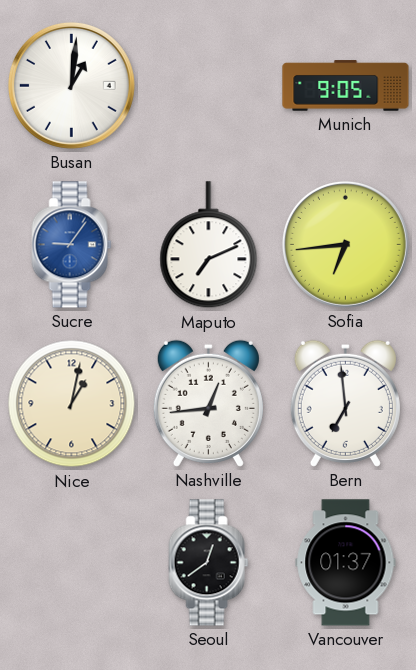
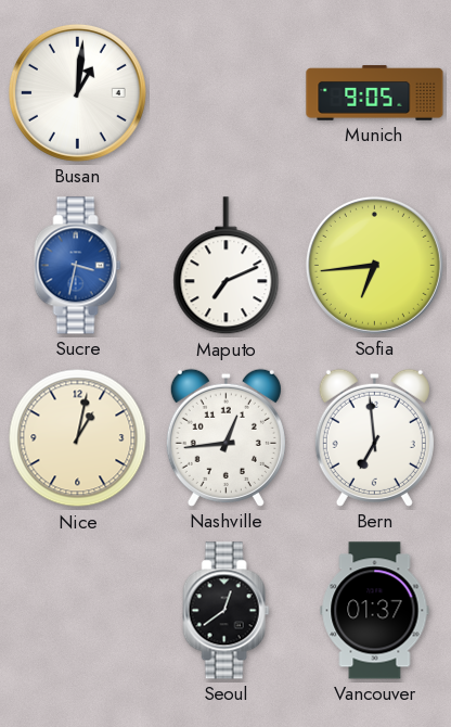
Sucre: 9:06 -> 3:32
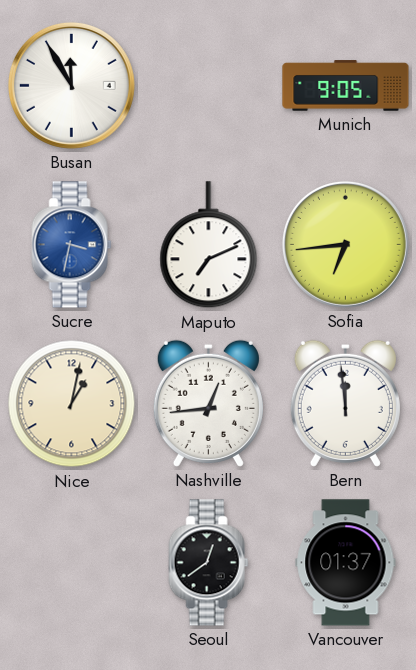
Busan: 1:01 -> 11:55
Bern: 6:59 -> 11:59
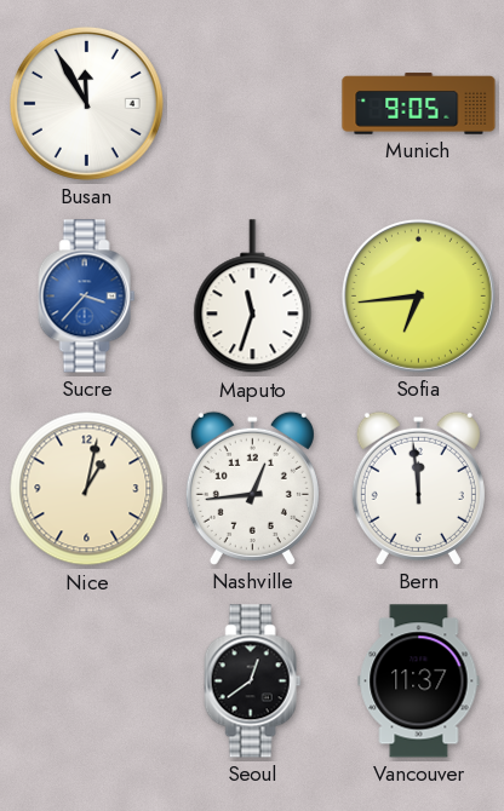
Sucre: 3:32 -> 3:37
Maputo: 7:11 -> 11:33
Vancouver: 01:37 -> 11:37
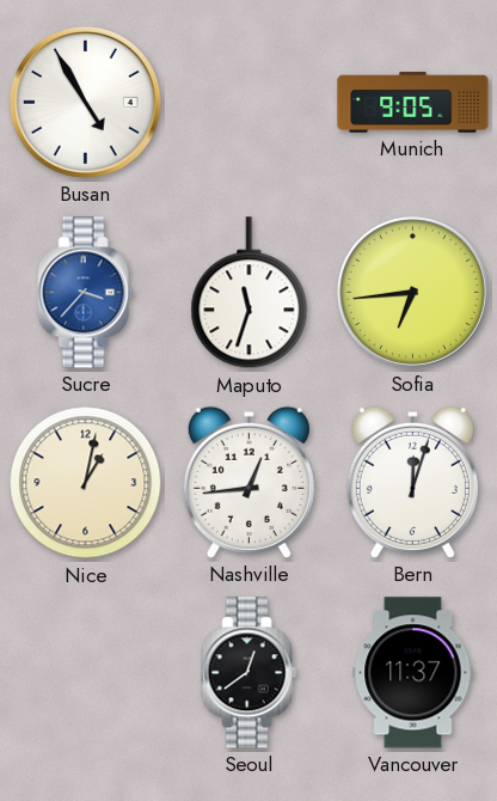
Busan: 11:55 -> 4:55
Bern: 11:59 -> 12:03
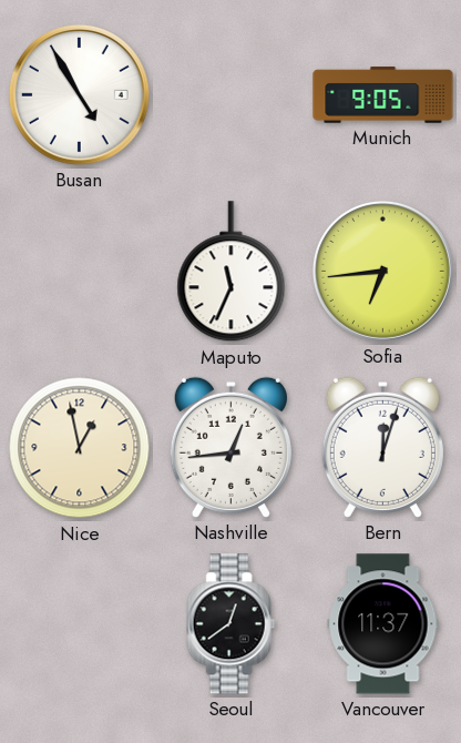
Sucre: 3:37 -> none
Maputo: 11:33 -> 11:34
Nice: 1:02 -> 12:58
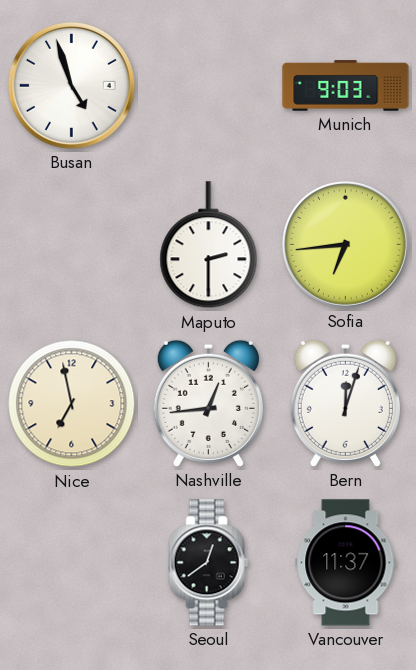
Busan: 4:55 -> 4:57
Munich: 9:05 -> 9:03
Maputo: 11:34 -> 2:30
Nice: 12:58 -> 6:58
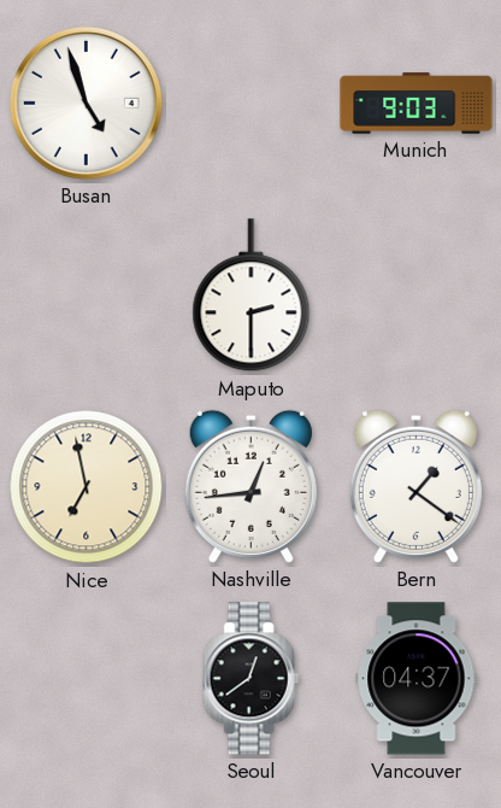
Sofia: 6:44 -> none
Bern: 12:03 -> 1:21
Vancouver: 11:37 -> 04:37
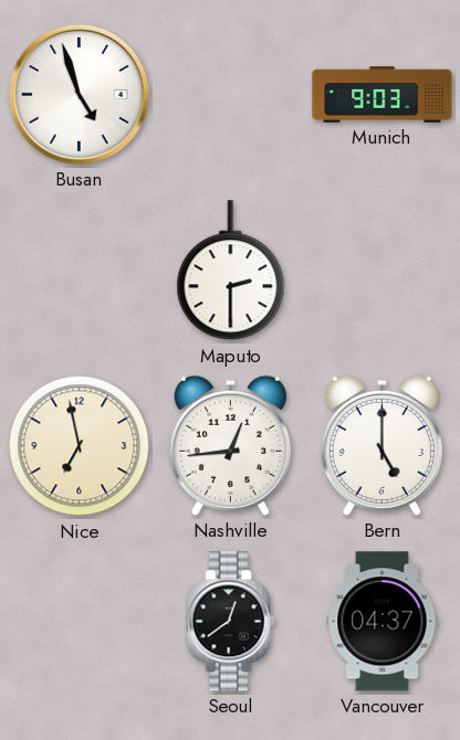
Bern: 1:21 -> 5:00
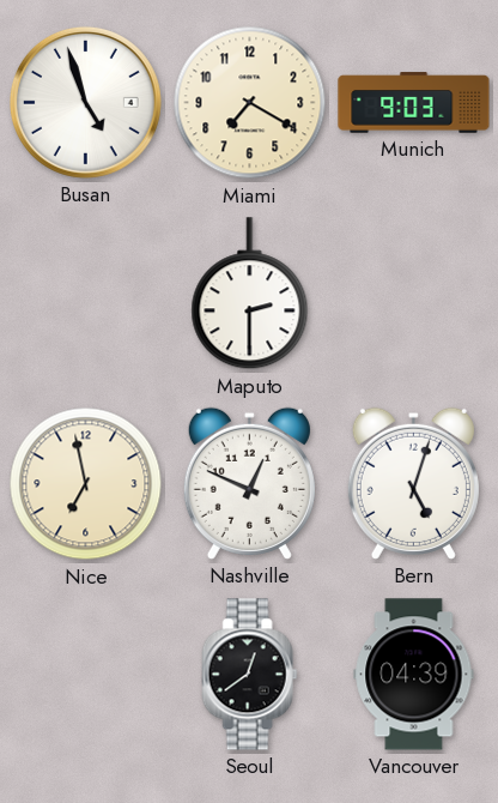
Miami: none -> 7:20
Nashville: 12:44 -> 12:49
Bern: 5:00 -> 5:03
Vancouver: 04:37 -> 04:39
